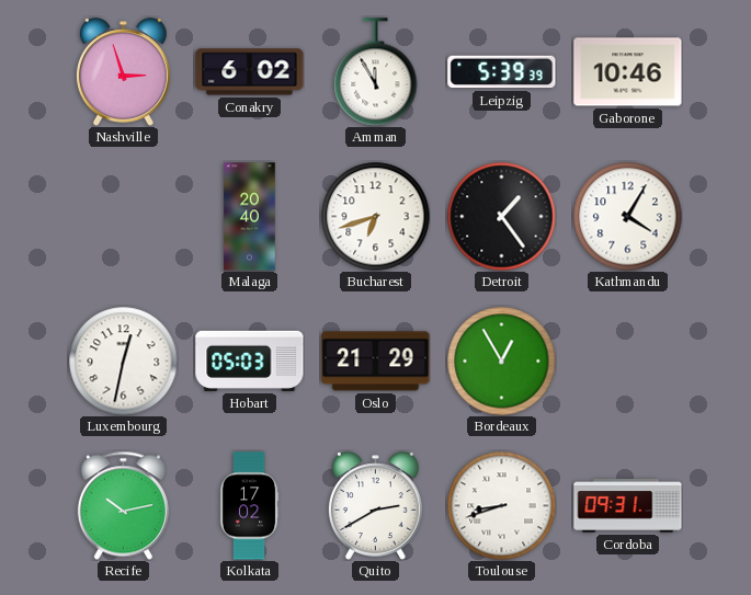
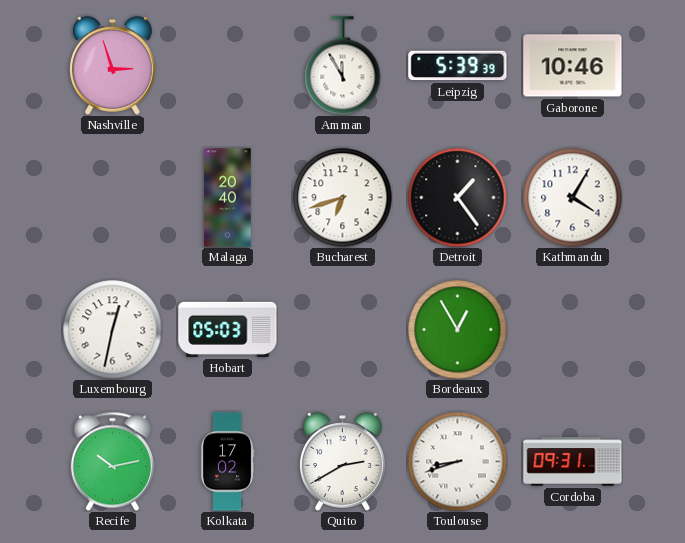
Conakry: 6:02 -> none
Oslo: 21:29 -> none
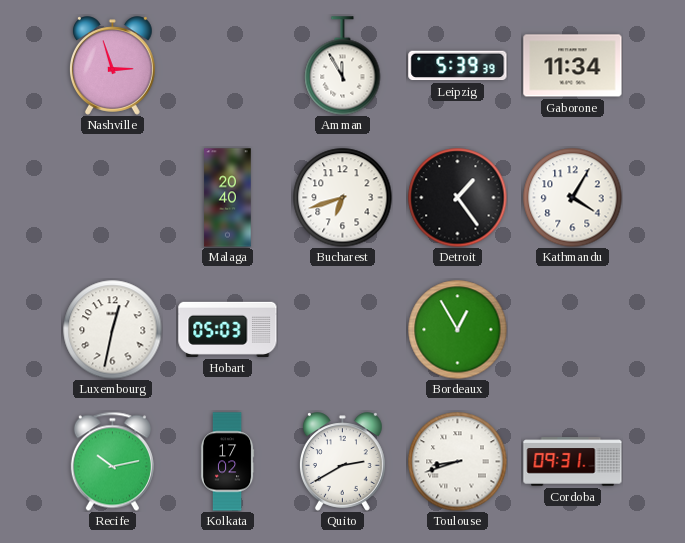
Gaborone: 10:46 -> 11:34
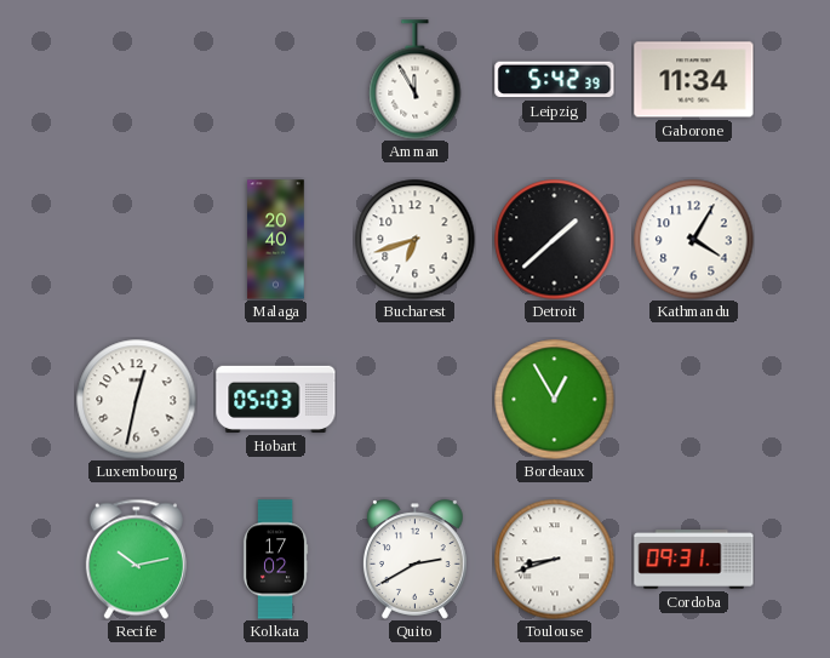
Nashville: 2:57 -> none
Leipzig: 5:39 -> 5:42
Detroit: 1:24 -> 1:38
